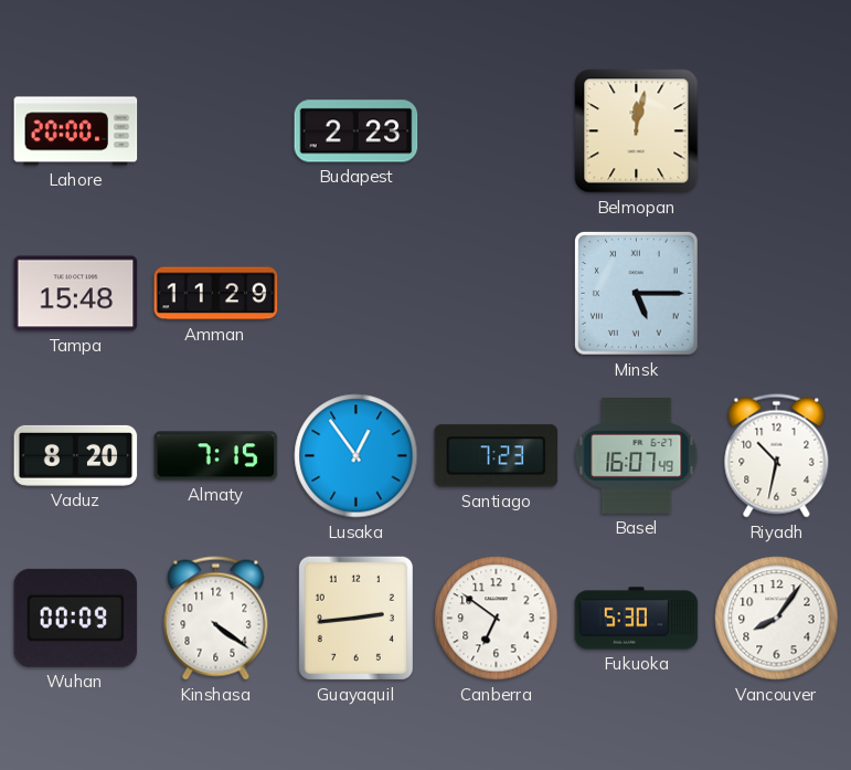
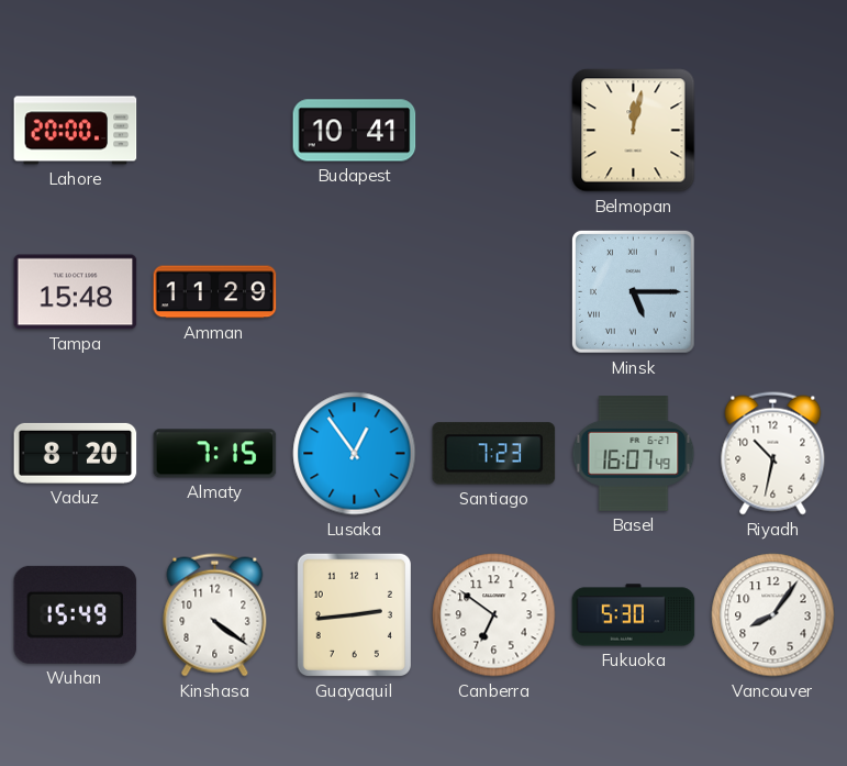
Budapest: 2:23 -> 10:41
Wuhan: 00:09 -> 15:49
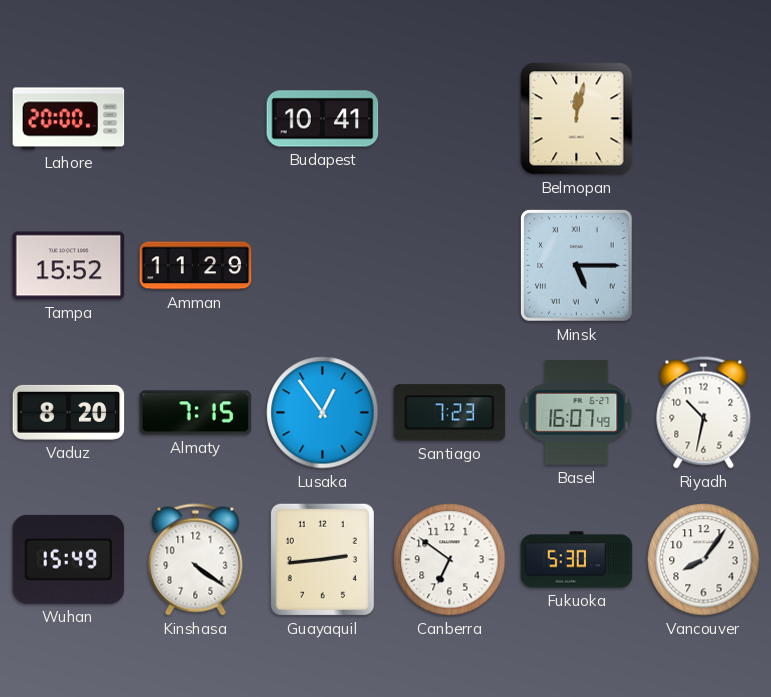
Tampa: 15:48 -> 15:52
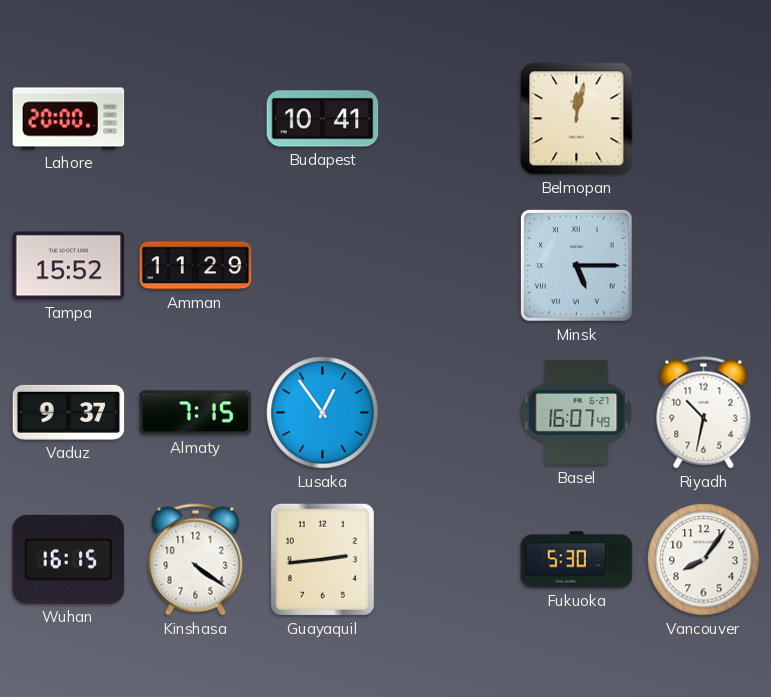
Vaduz: 8:20 -> 9:37
Santiago: 7:23 -> none
Wuhan: 15:49 -> 16:15
Canberra: 6:51 -> none
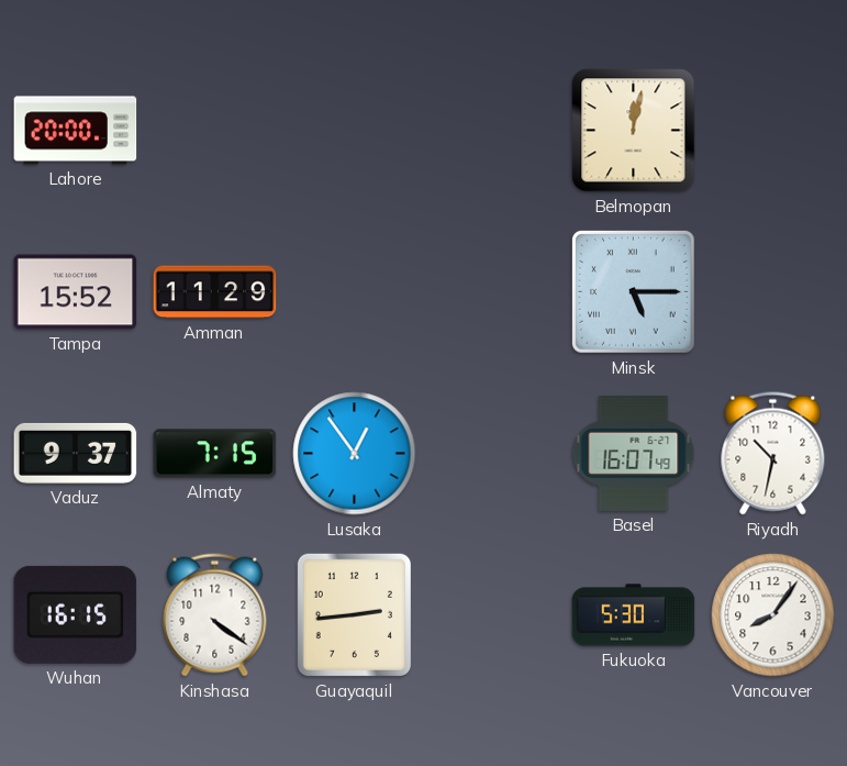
Budapest: 10:41 -> none
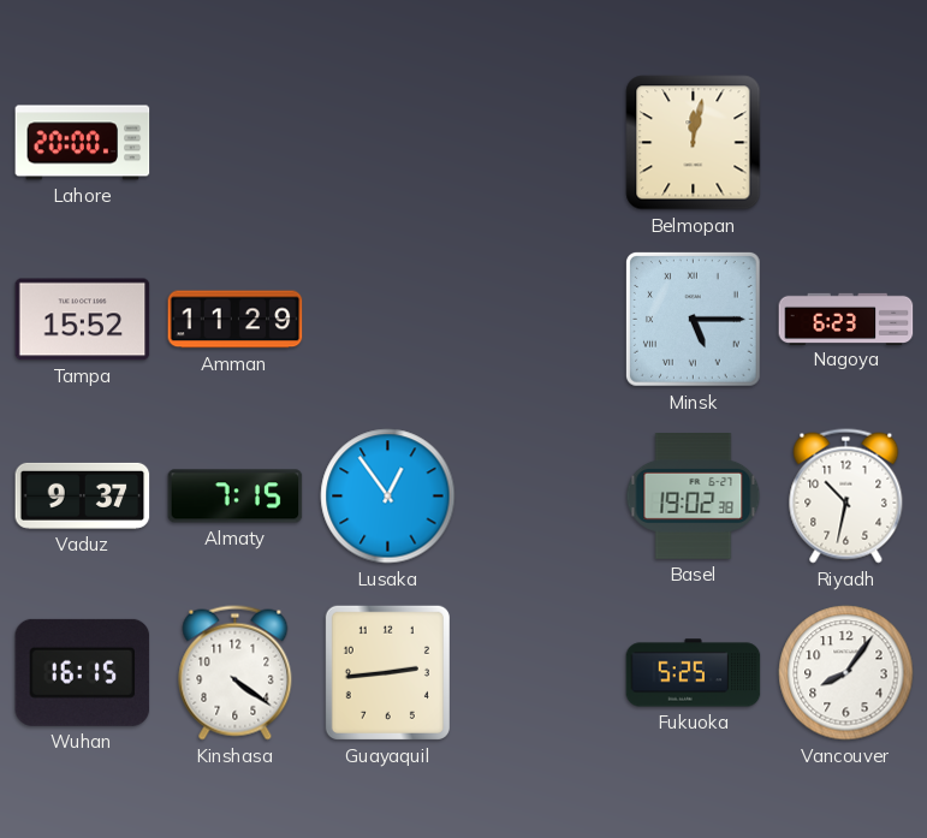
Nagoya: none -> 6:23
Basel: 16:07 -> 19:02
Fukuoka: 5:30 -> 5:25
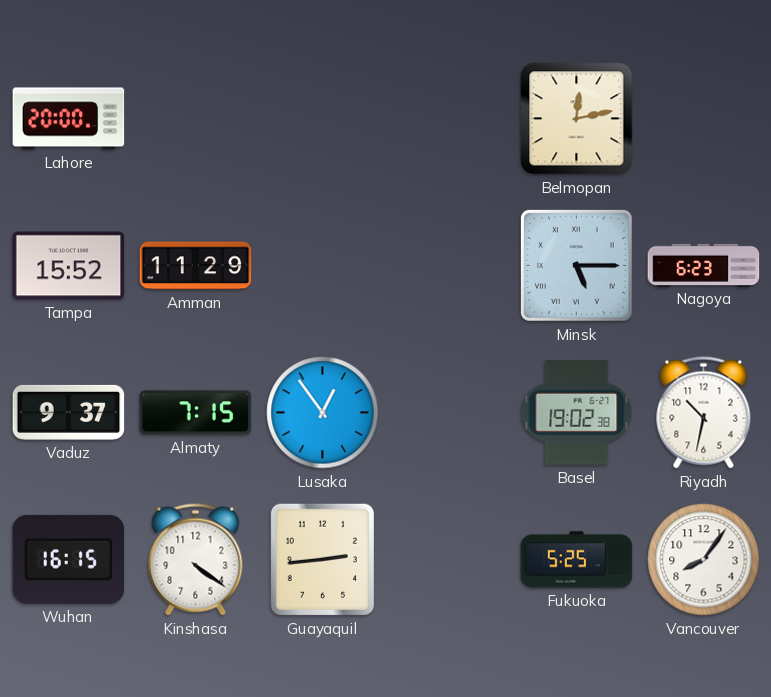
Belmopan: 12:02 -> 12:13
